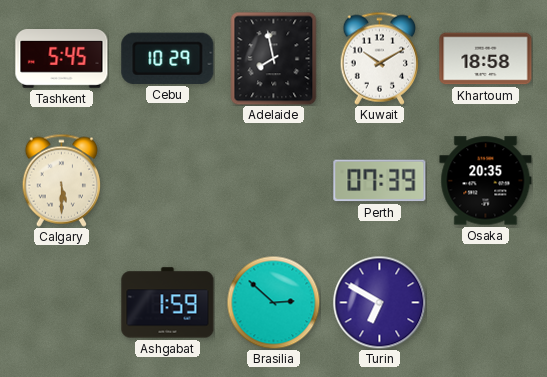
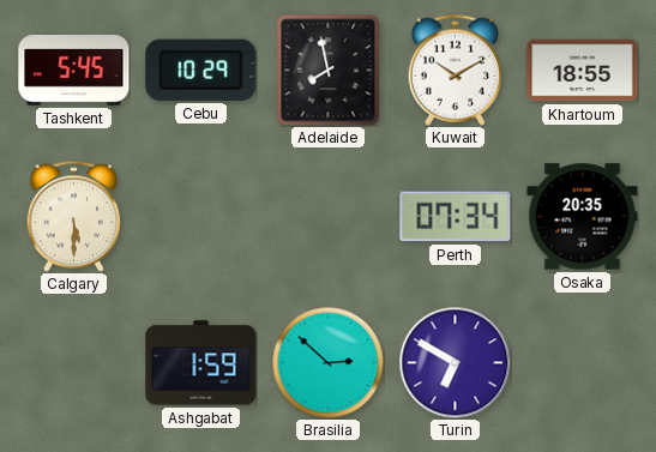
Khartoum: 18:58 -> 18:55
Perth: 07:39 -> 07:34
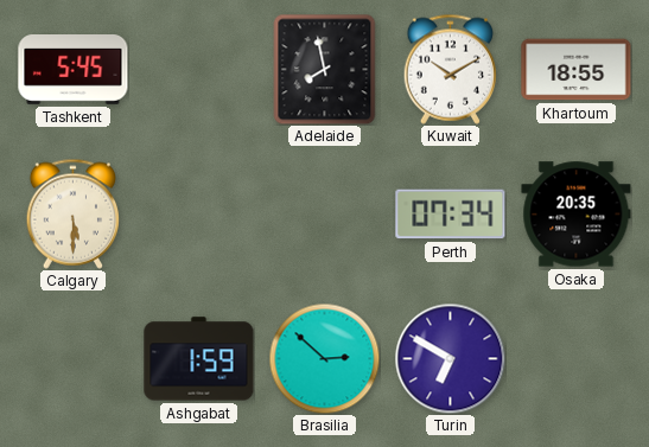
Cebu: 10:29 -> none
